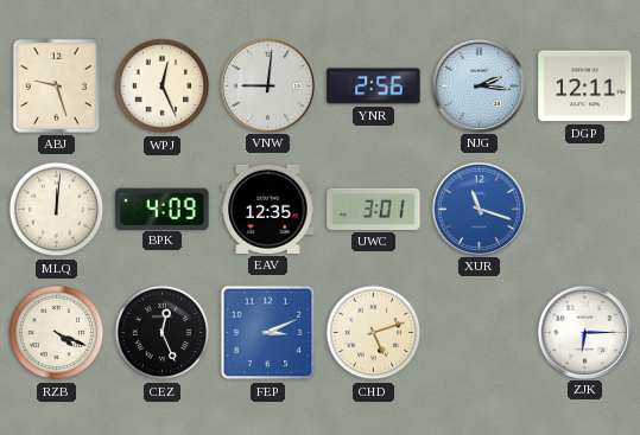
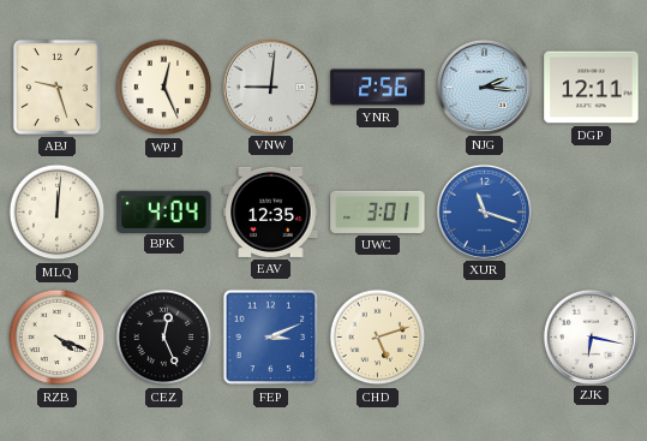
BPK: 4:09 -> 4:04
ZJK: 6:15 -> 6:17
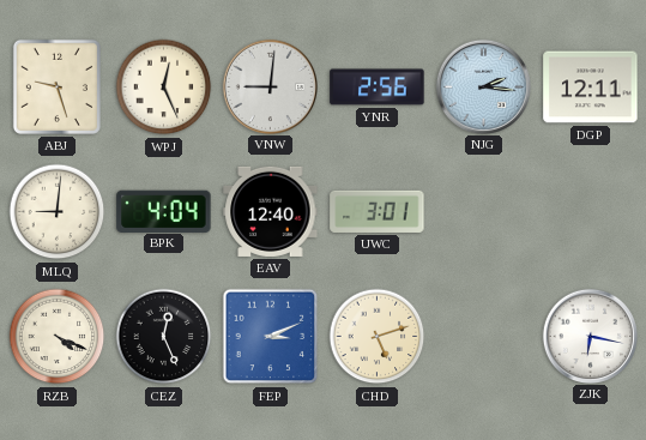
MLQ: 12:01 -> 9:01
EAV: 12:35 -> 12:40
XUR: 11:18 -> none
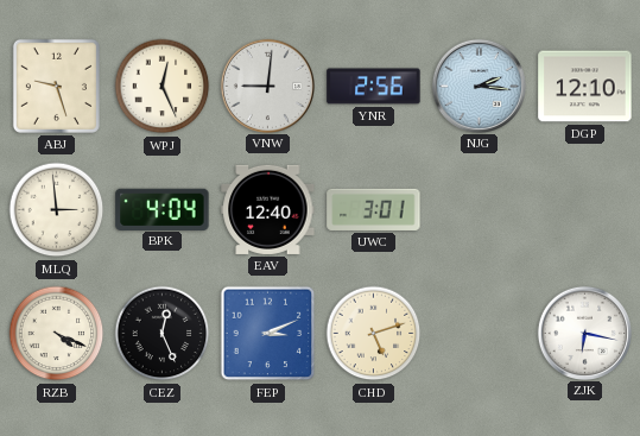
DGP: 12:11 -> 12:10
MLQ: 9:01 -> 2:59
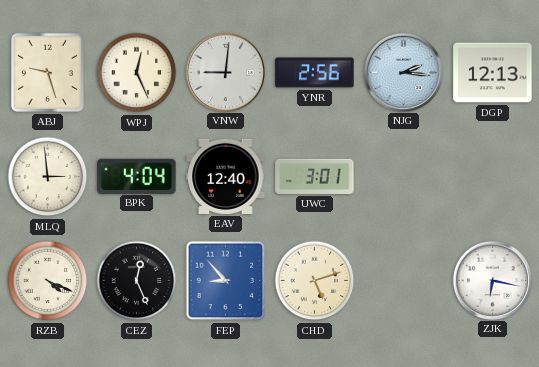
DGP: 12:10 -> 12:13
FEP: 3:11 -> 8:53
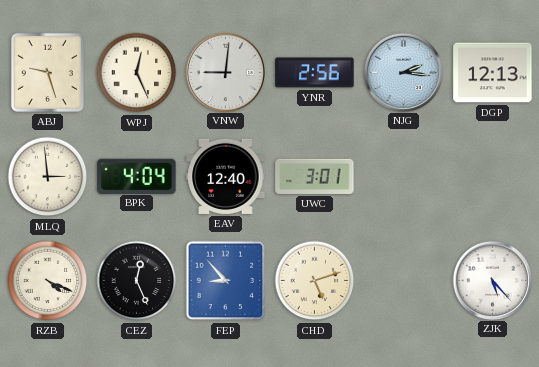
ZJK: 6:17 -> 5:23
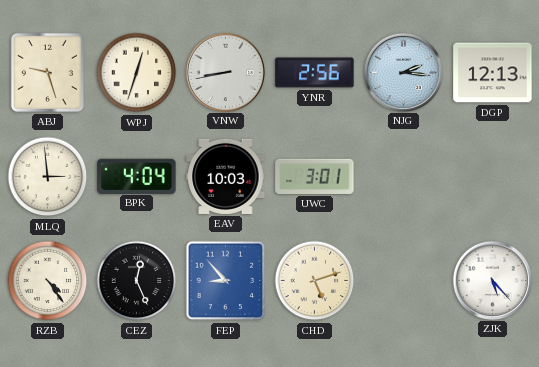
WPJ: 12:26 -> 12:33
VNW: 9:01 -> 8:43
EAV: 12:40 -> 10:03
RZB: 4:19 -> 4:24
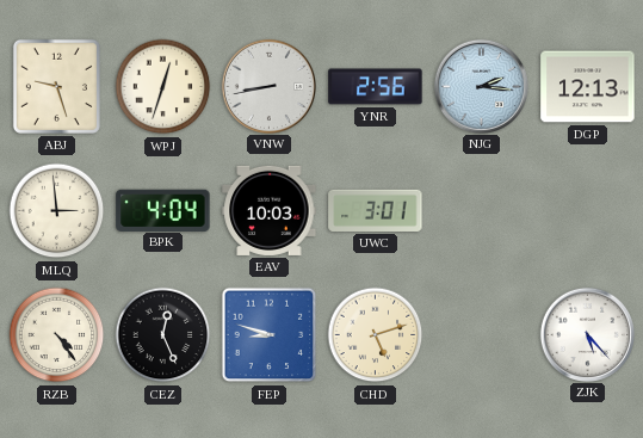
FEP: 8:53 -> 8:48
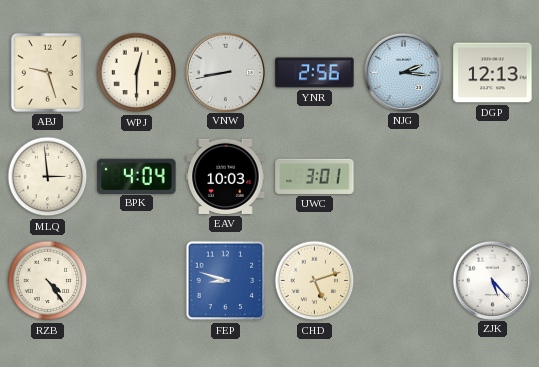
WPJ: 12:33 -> 12:30
CEZ: 12:26 -> none
